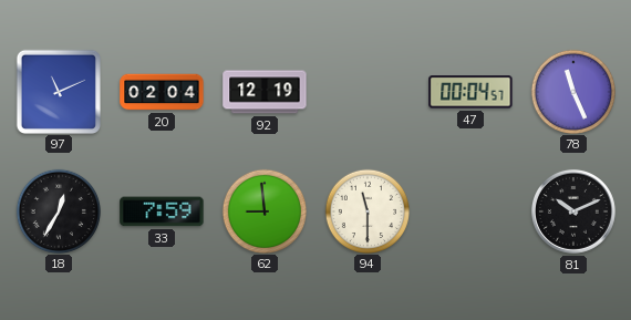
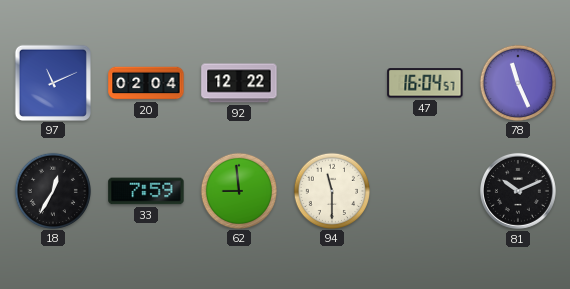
92: 12:19 -> 12:22
47: 00:04 -> 16:04
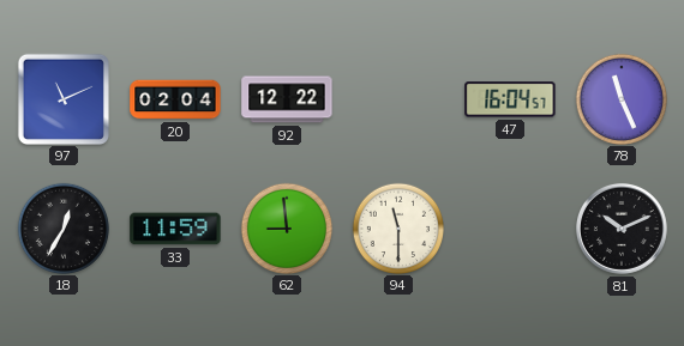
33: 7:59 -> 11:59
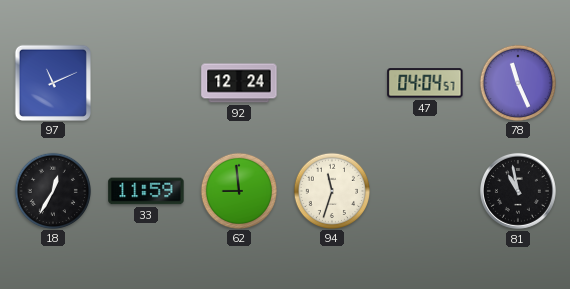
20: 02:04 -> none
92: 12:22 -> 12:24
47: 16:04 -> 04:04
94: 11:30 -> 11:33
81: 10:11 -> 10:58
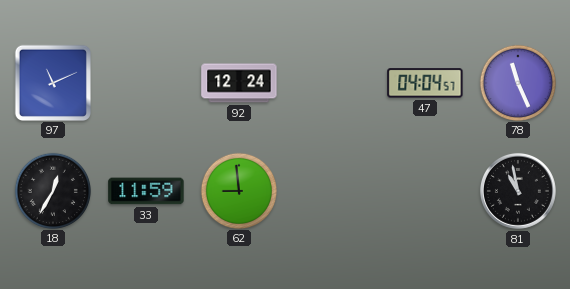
94: 11:33 -> none
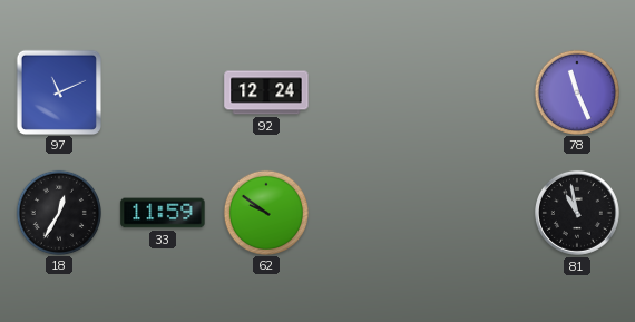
47: 04:04 -> none
62: 8:59 -> 9:51
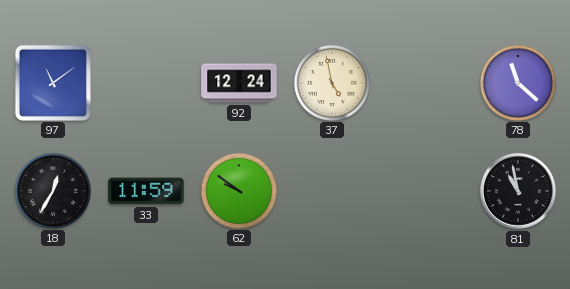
97: 11:11 -> 11:09
37: none -> 4:58
78: 11:26 -> 11:22
